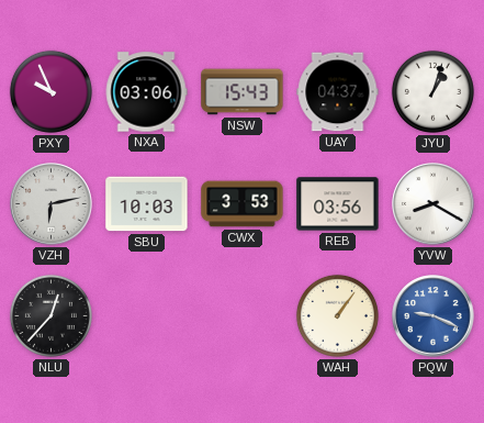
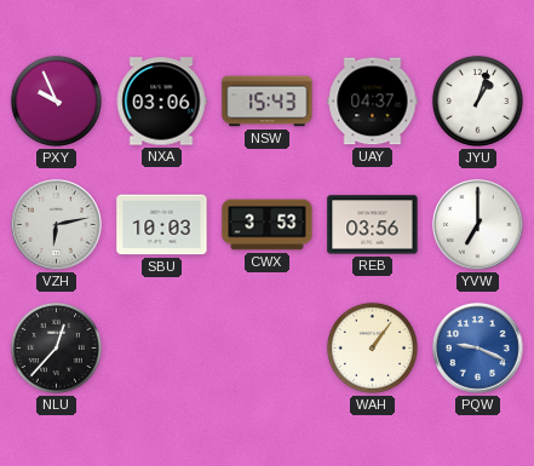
YVW: 8:20 -> 7:00
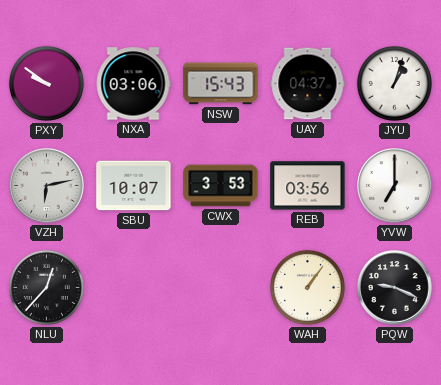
PXY: 9:56 -> 9:51
SBU: 10:03 -> 10:07
PQW dial: blue -> black
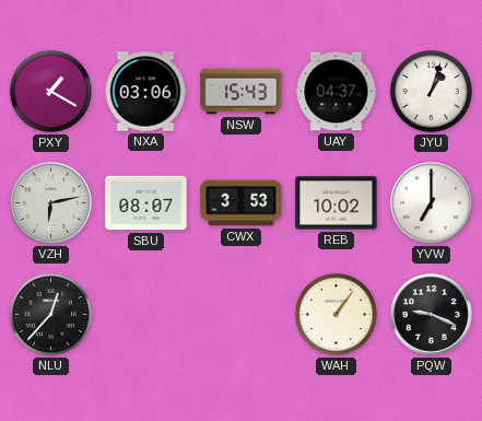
PXY: 9:51 -> 1:20
SBU: 10:07 -> 08:07
REB: 03:56 -> 10:02
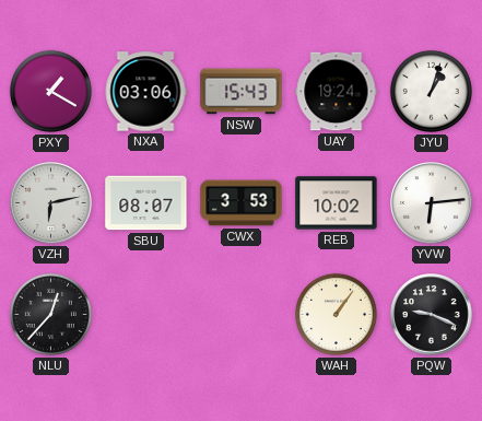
UAY: 04:37 -> 19:24
YVW: 7:00 -> 6:14
